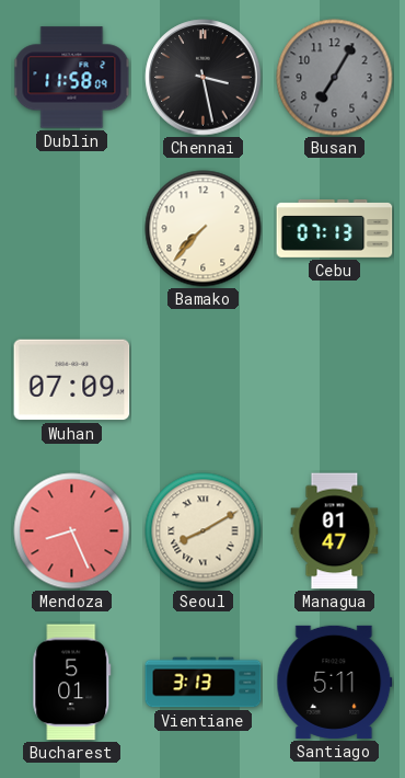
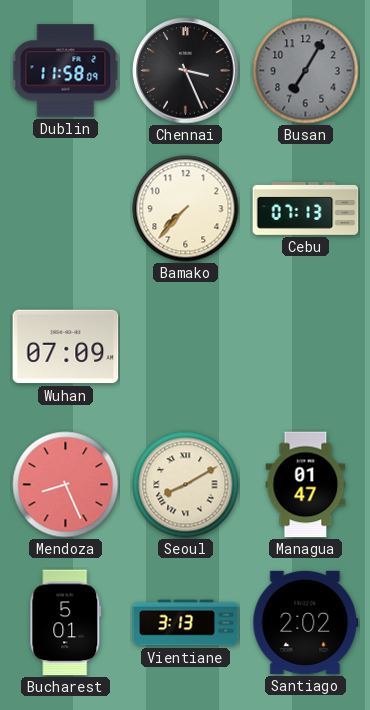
Chennai: 3:28 -> 3:26
Santiago: 5:11 -> 2:02
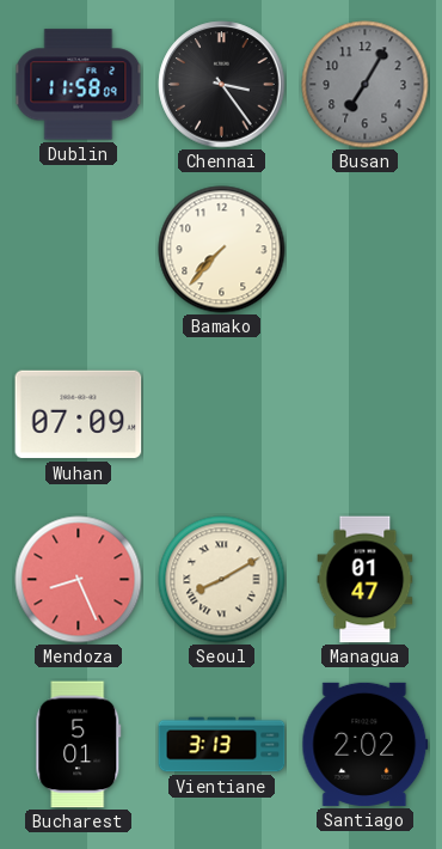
Chennai: 3:26 -> 3:24
Cebu: 07:13 -> none
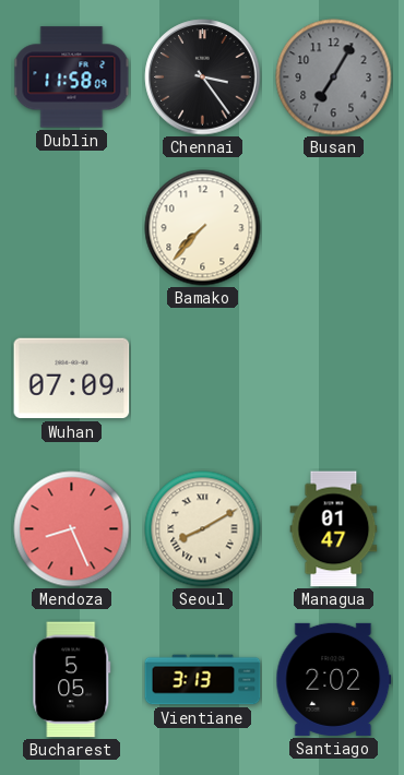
Bucharest: 5:01 -> 5:05
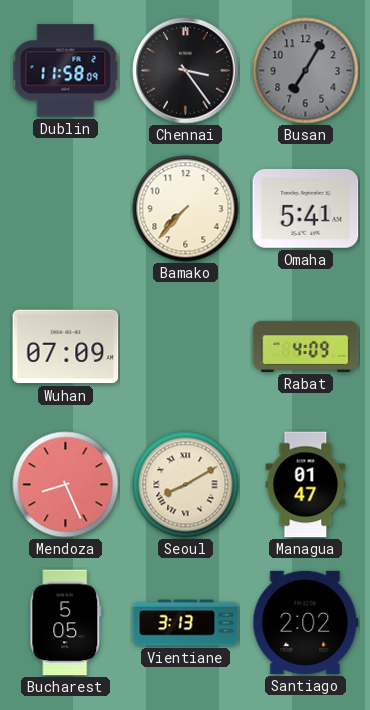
Omaha: none -> 5:41
Rabat: none -> 4:09
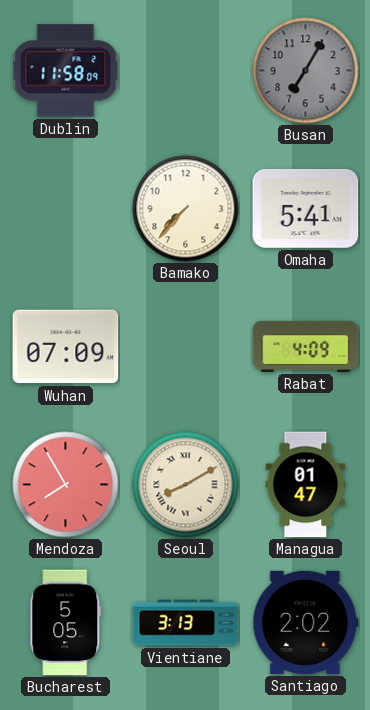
Chennai: 3:24 -> none
Mendoza: 8:26 -> 7:55
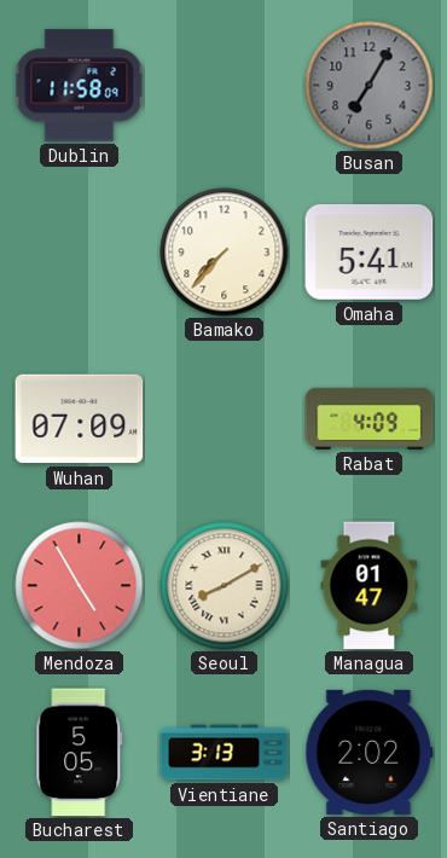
Mendoza: 7:55 -> 4:55
